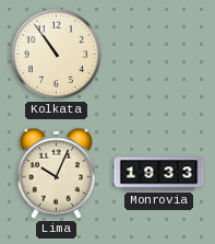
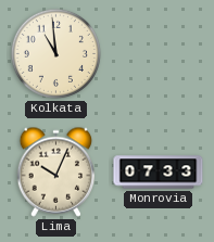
Kolkata: 10:54 -> 10:59
Monrovia: 19:33 -> 07:33
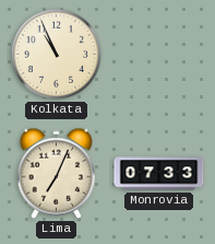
Kolkata: 10:59 -> 10:56
Lima: 10:04 -> 7:04
